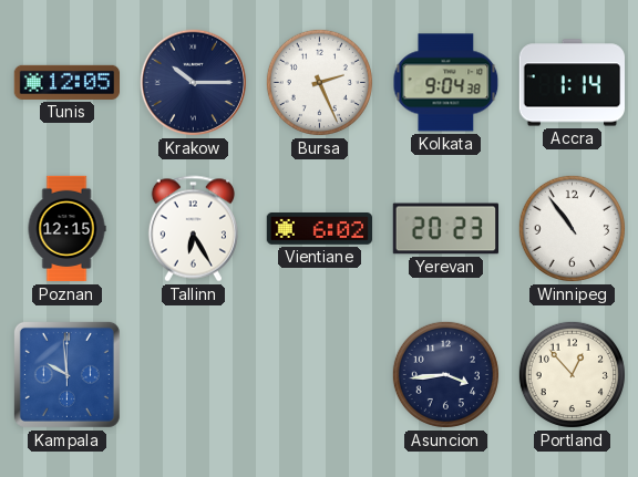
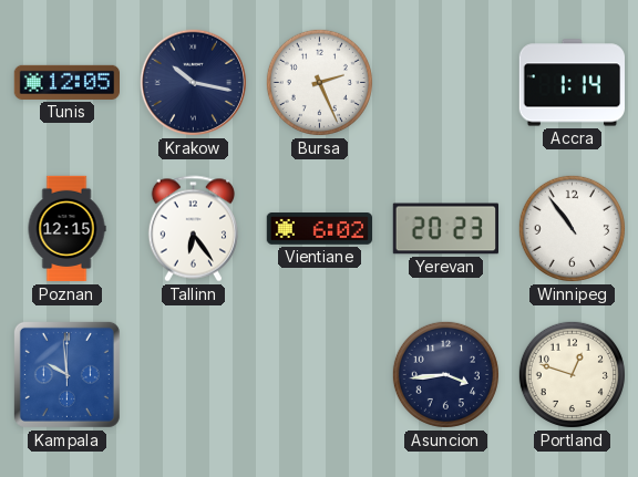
Krakow: 10:15 -> 10:17
Kolkata: 9:04 -> none
Tallinn: 6:25 -> 6:24
Portland: 12:53 -> 12:48
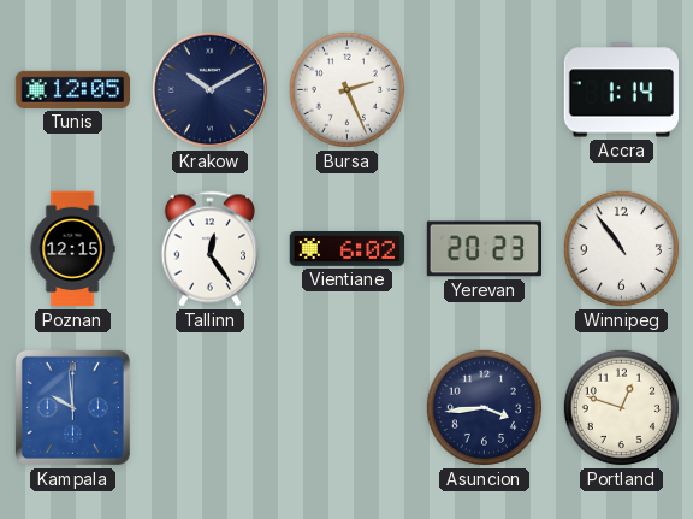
Krakow: 10:17 -> 10:10
Tallinn: 6:24 -> 12:24
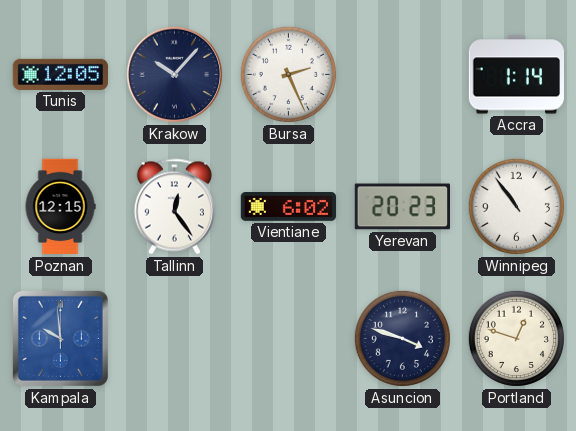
Krakow: 10:10 -> 10:07
Asuncion: 3:44 -> 3:48
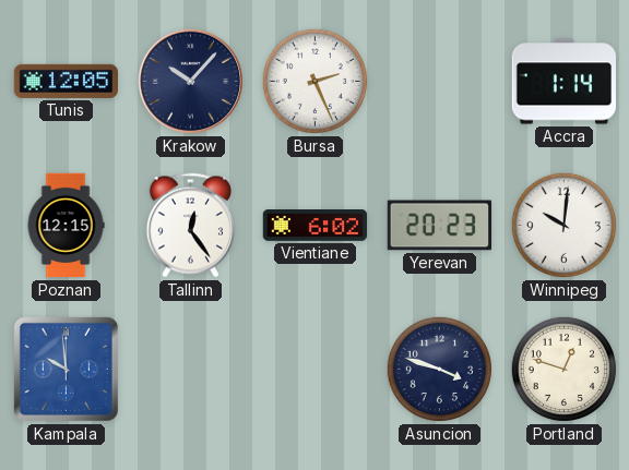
Winnipeg: 10:54 -> 10:01
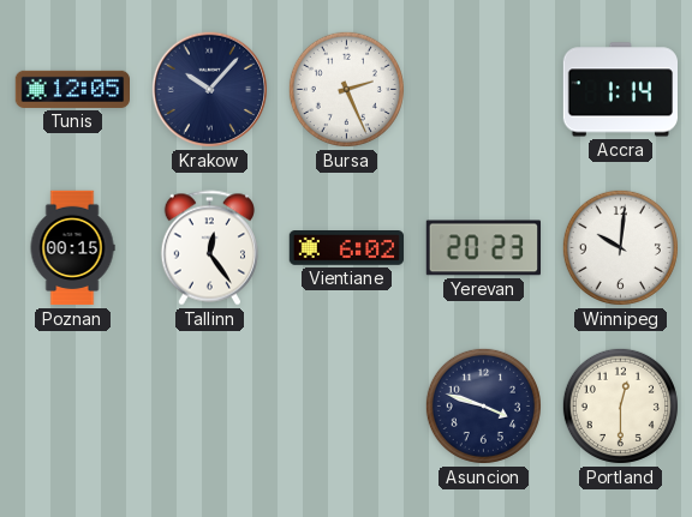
Poznan: 12:15 -> 00:15
Kampala: 9:59 -> none
Portland: 12:48 -> 12:30
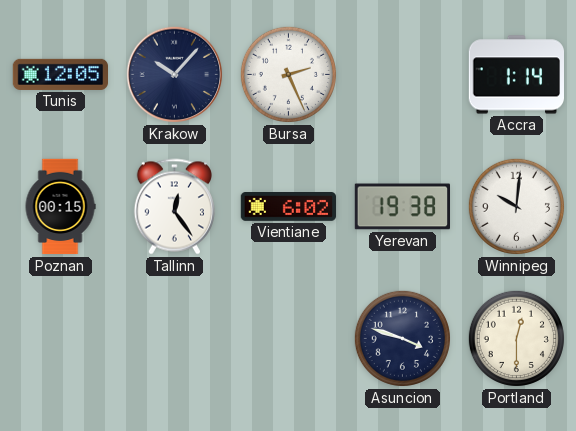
Yerevan: 20:23 -> 19:38
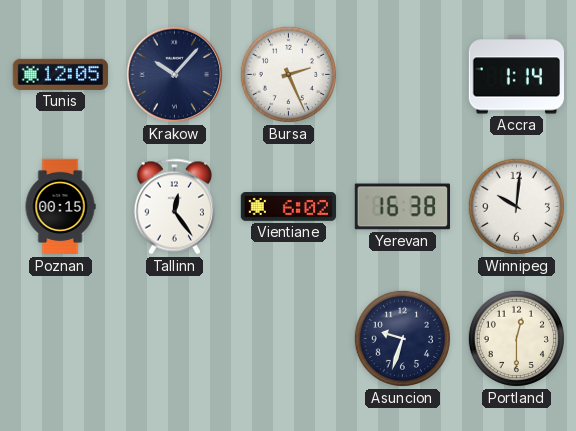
Yerevan: 19:38 -> 16:38
Asuncion: 3:48 -> 9:33
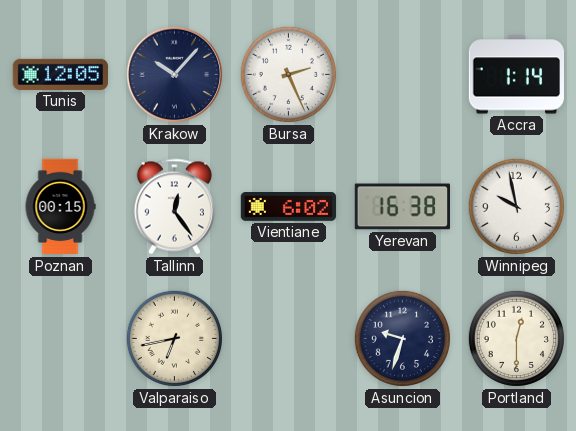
Winnipeg: 10:01 -> 9:58
Valparaiso: none -> 6:43
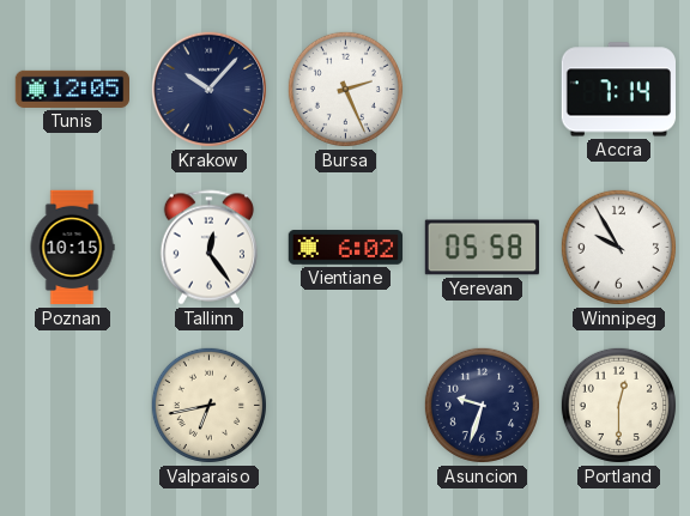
Accra: 1:14 -> 7:14
Poznan: 00:15 -> 10:15
Yerevan: 16:38 -> 05:58
Winnipeg: 9:58 -> 9:55
